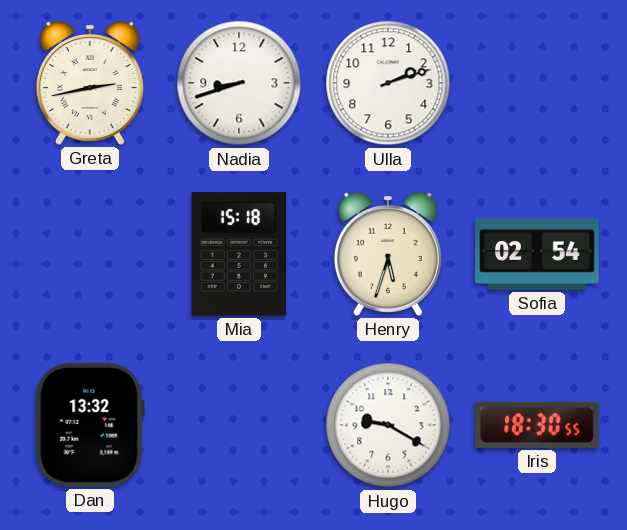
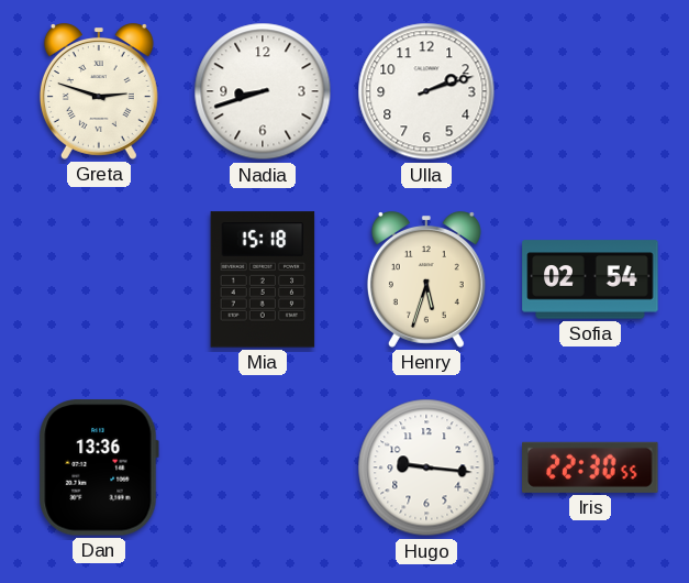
Greta: 2:43 -> 2:48
Dan: 13:32 -> 13:36
Hugo: 9:20 -> 9:16
Iris: 18:30 -> 22:30
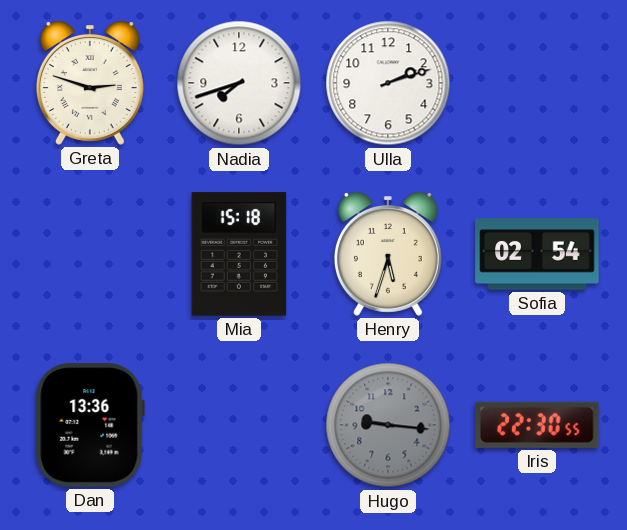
Nadia: 8:42 -> 7:42
Hugo dial: white -> grey
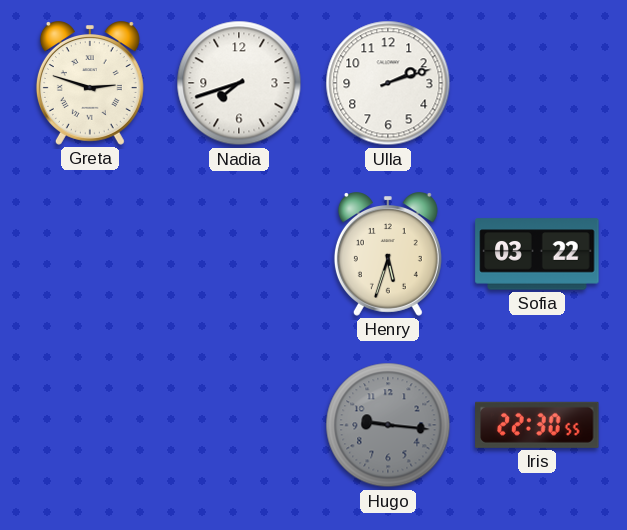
Mia: 15:18 -> none
Sofia: 02:54 -> 03:22
Dan: 13:36 -> none
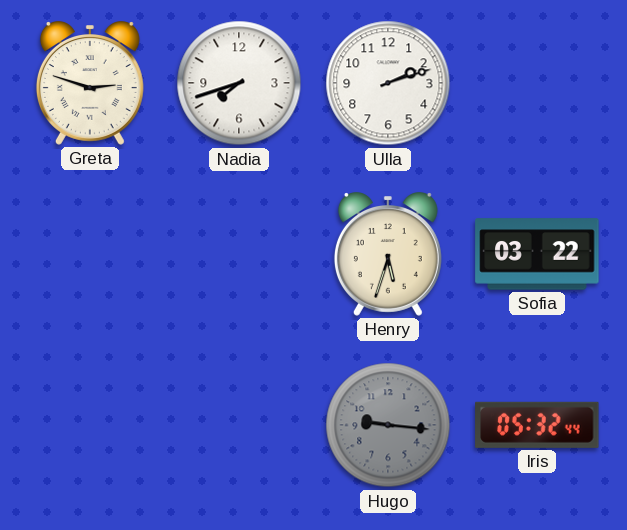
Iris: 22:30 -> 05:32
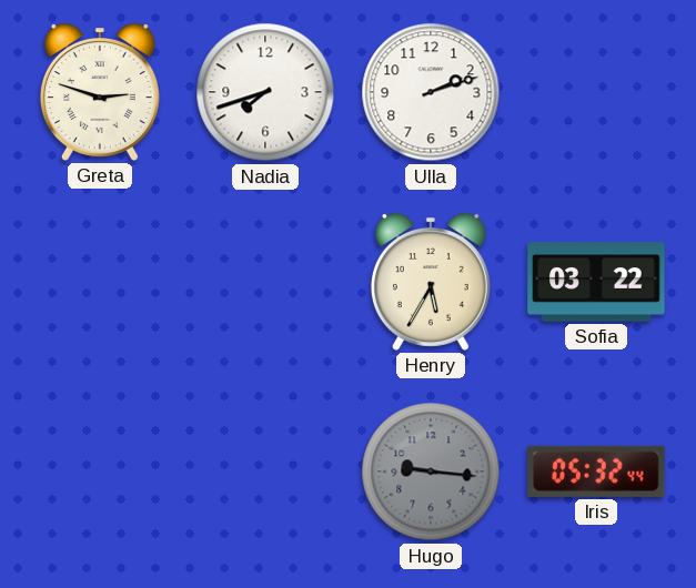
Henry: 5:33 -> 5:35
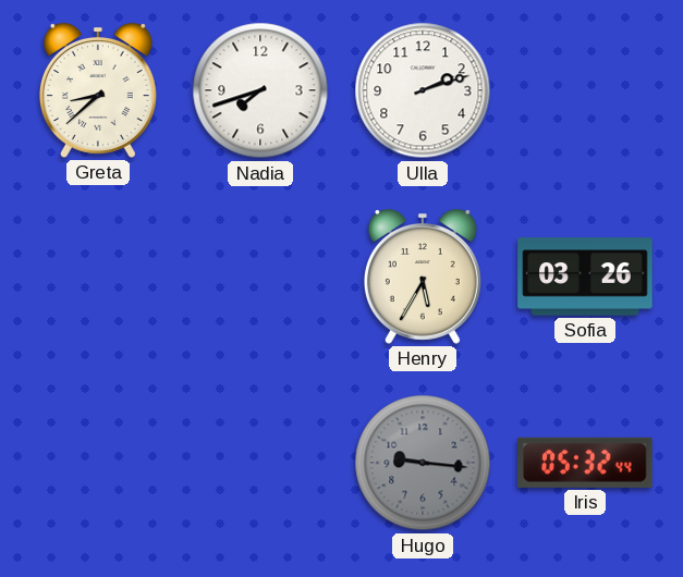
Greta: 2:48 -> 8:38
Sofia: 03:22 -> 03:26
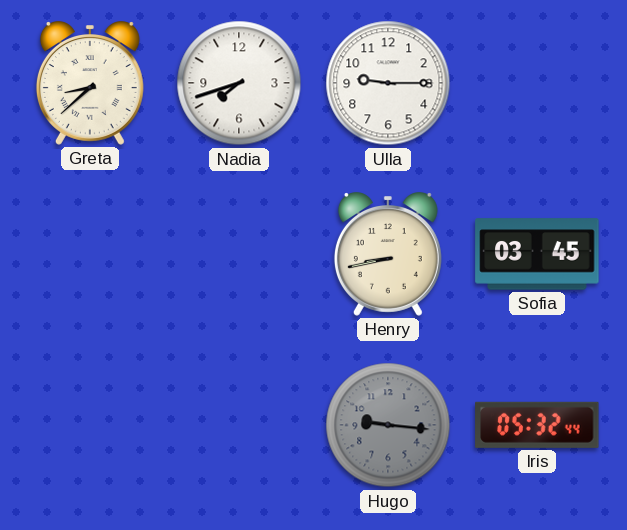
Ulla: 2:12 -> 9:15
Henry: 5:35 -> 8:43
Sofia: 03:26 -> 03:45
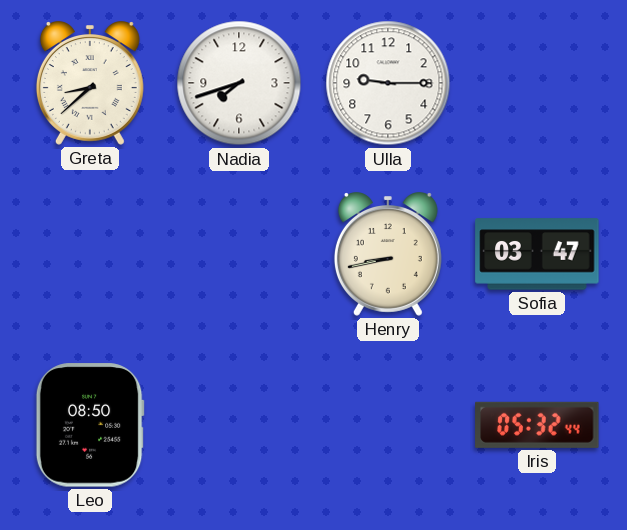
Sofia: 03:45 -> 03:47
Leo: none -> 08:50
Hugo: 9:16 -> none
